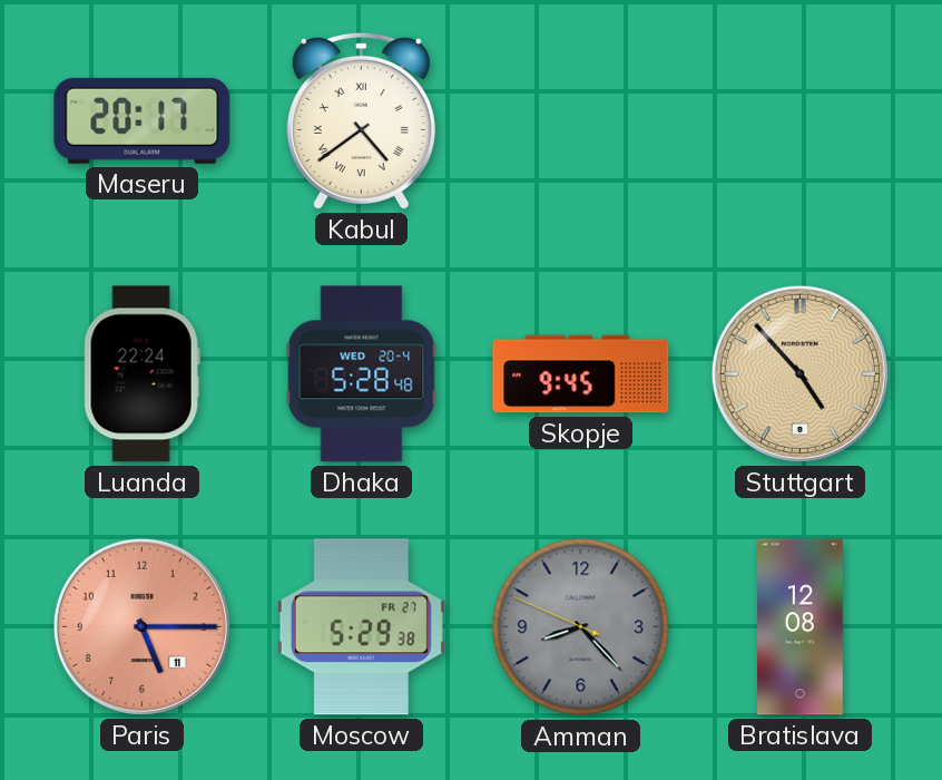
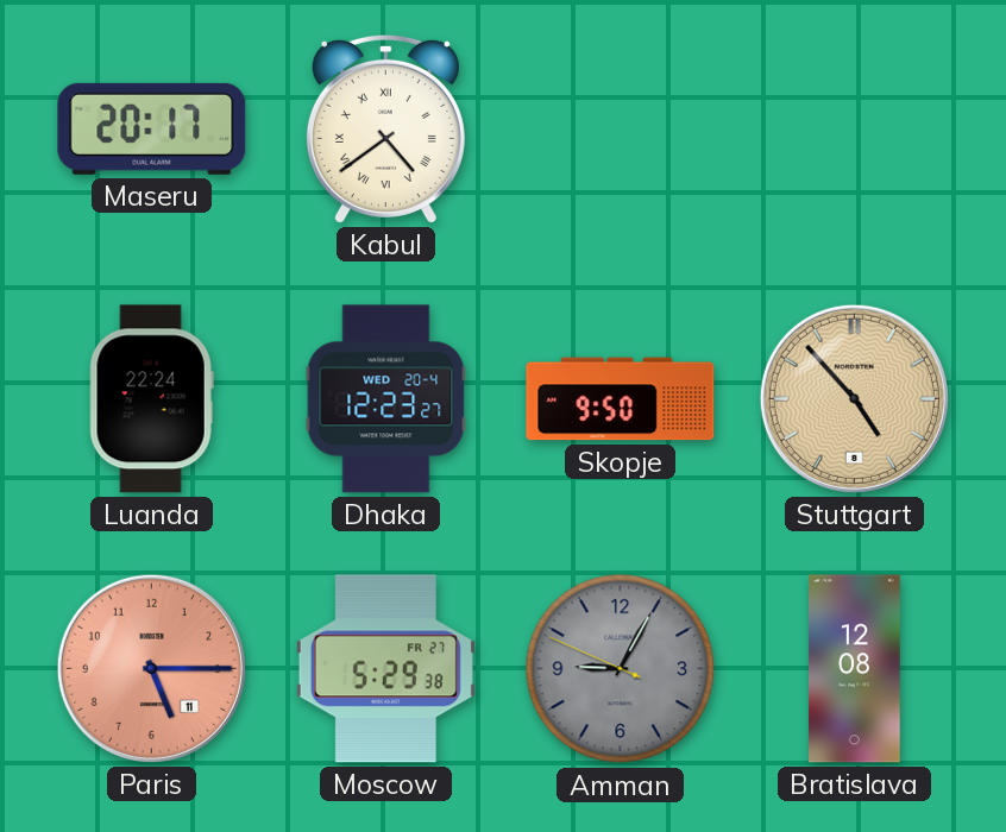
Dhaka: 5:28 -> 12:23
Skopje: 9:45 -> 9:50
Amman: 8:22 -> 9:04
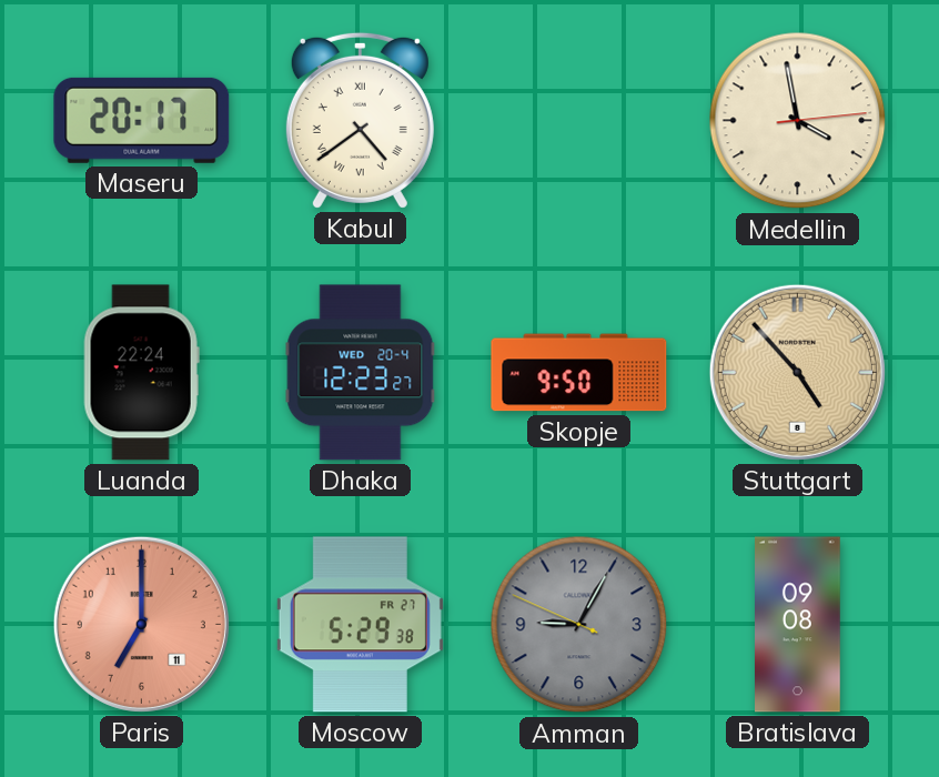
Medellin: none -> 3:58
Paris: 5:15 -> 7:00
Bratislava: 12:08 -> 09:08
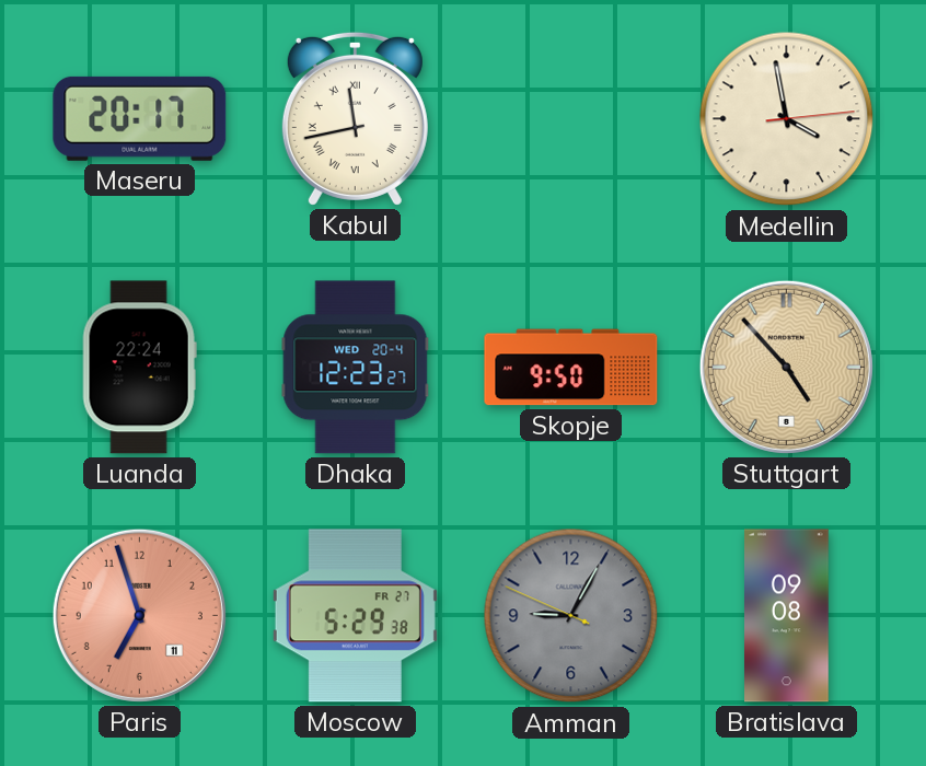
Kabul: 4:39 -> 11:43
Paris: 7:00 -> 6:57
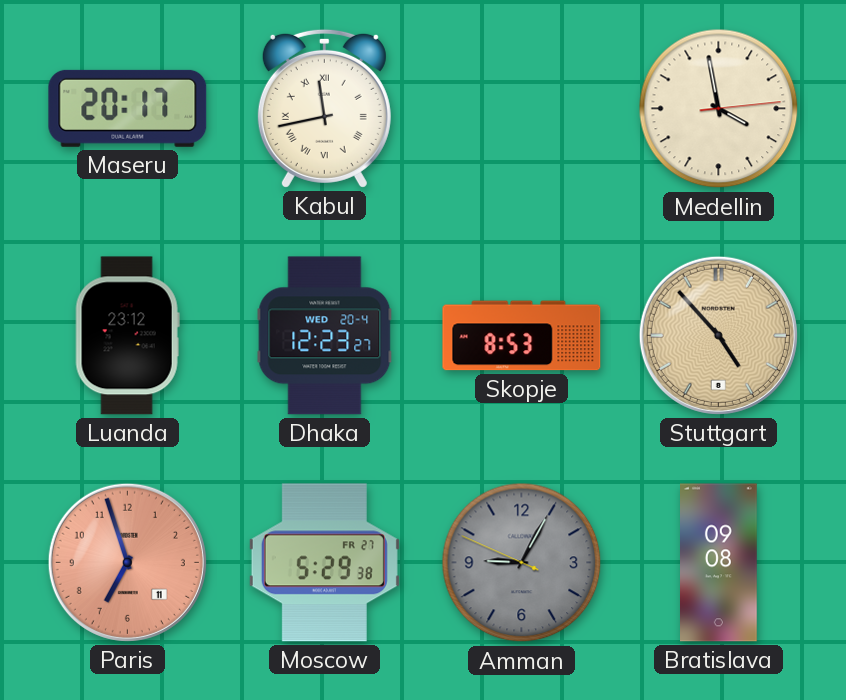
Luanda: 22:24 -> 23:12
Skopje: 9:50 -> 8:53
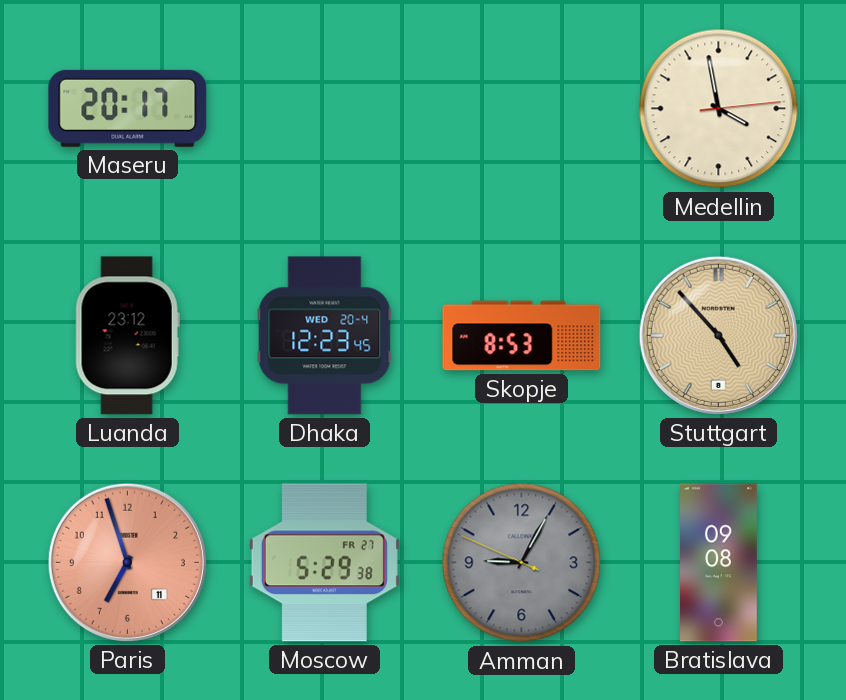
Kabul: 11:43 -> none
Dhaka: 12:23:27 -> 12:23:45
